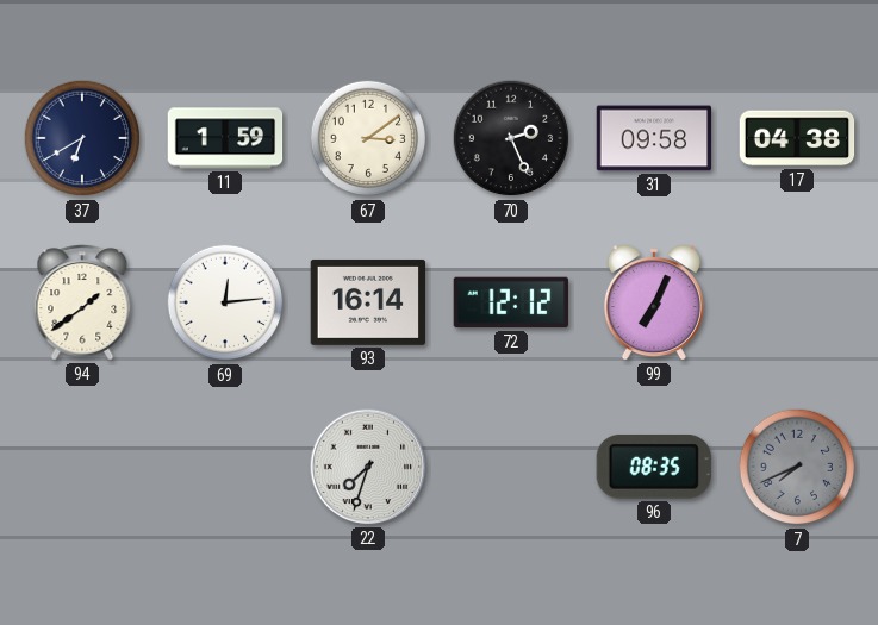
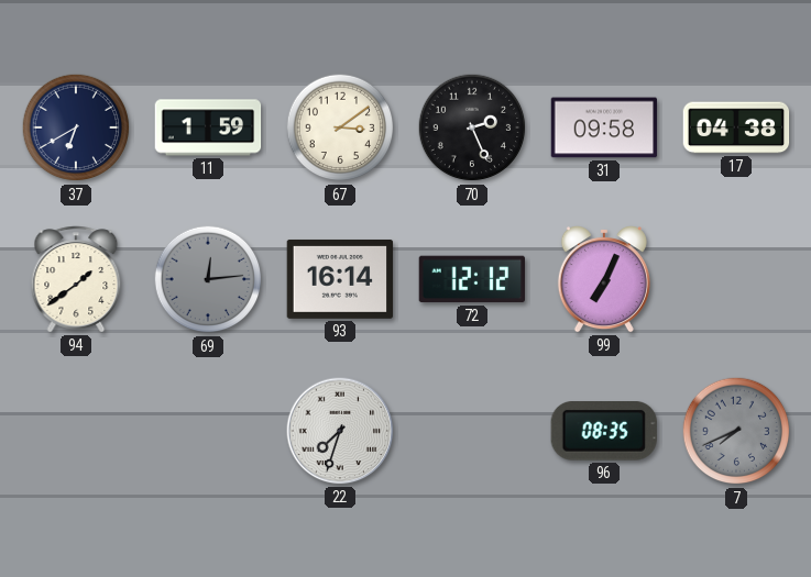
69 dial: white -> grey
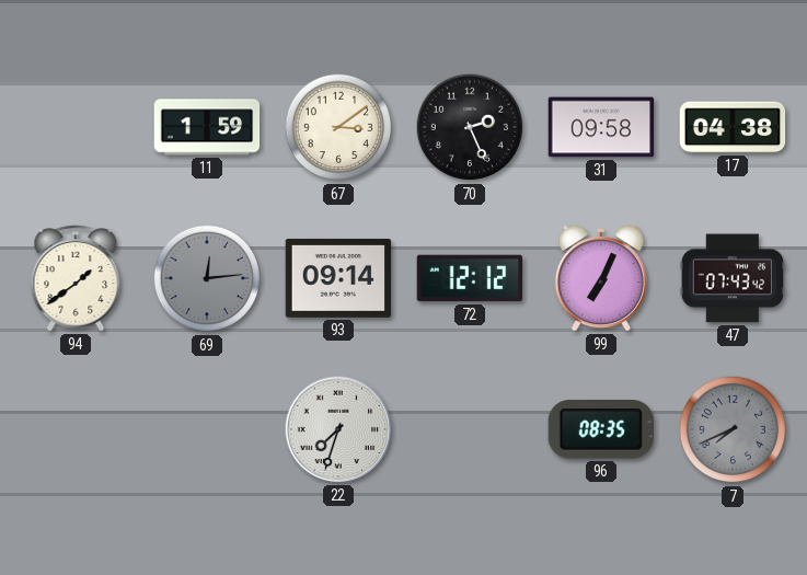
37: 6:40 -> none
93: 16:14 -> 09:14
47: none -> 07:43
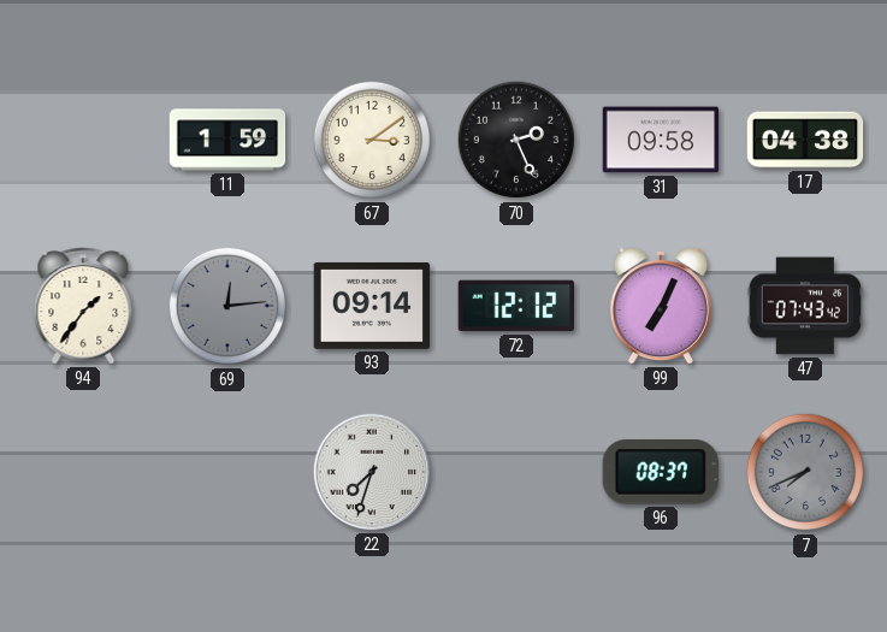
94: 1:39 -> 1:36
96: 08:35 -> 08:37
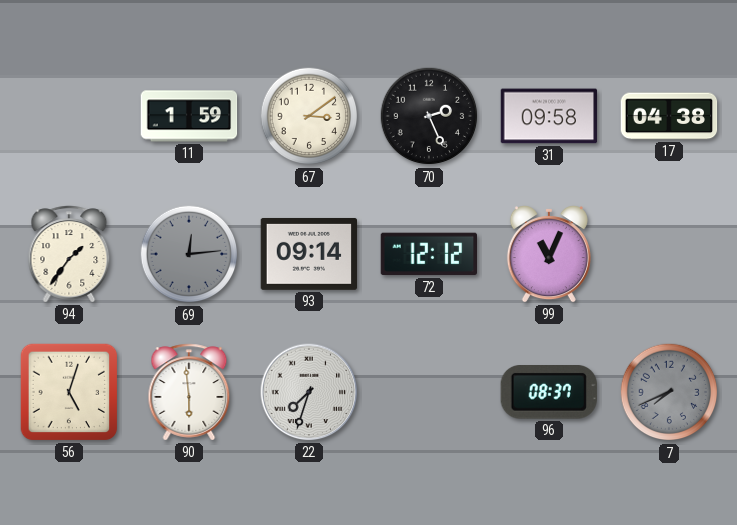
99: 7:04 -> 11:04
47: 07:43 -> none
56: none -> 5:03
90: none -> 5:59
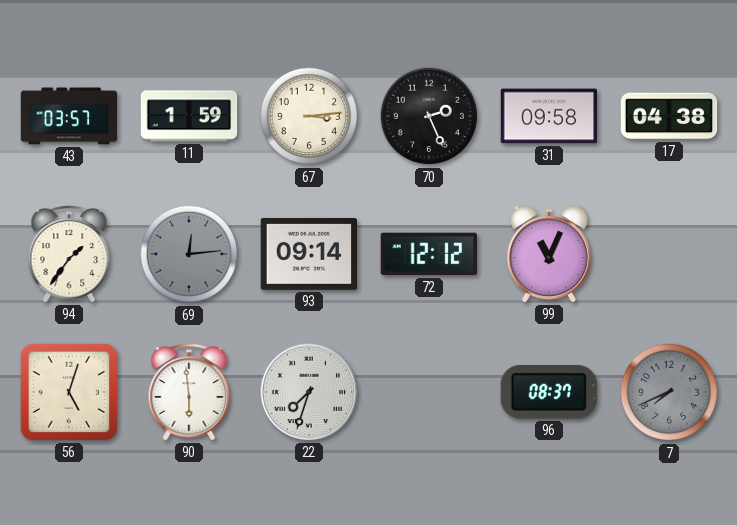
43: none -> 03:57
67: 3:09 -> 3:14
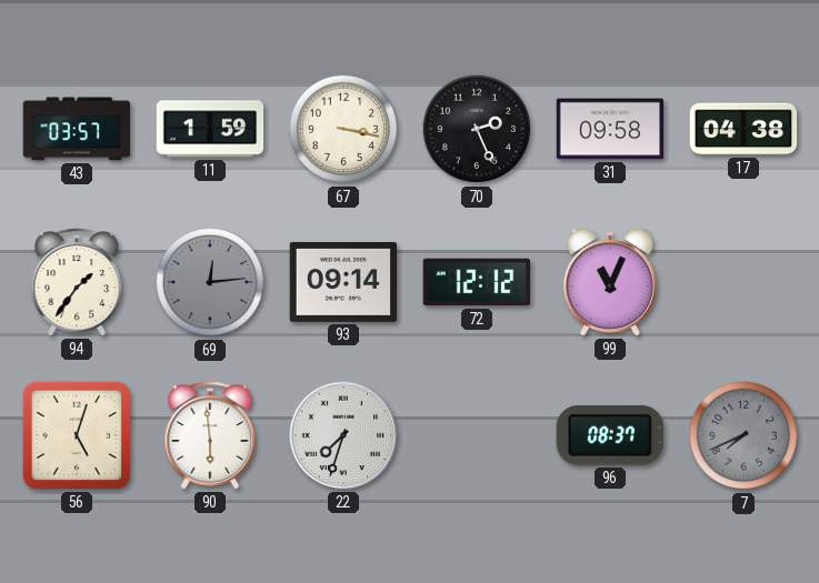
67: 3:14 -> 3:17
